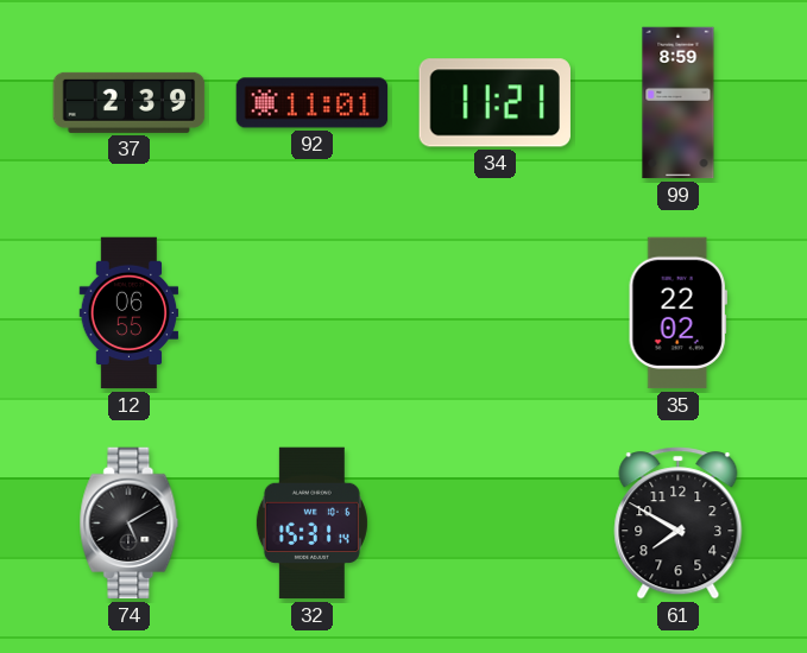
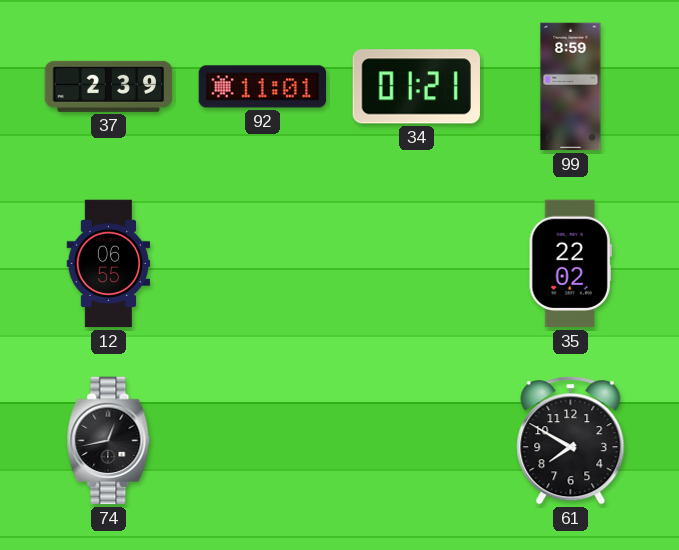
34: 11:21 -> 01:21
74: 5:10 -> 12:43
32: 15:31 -> none
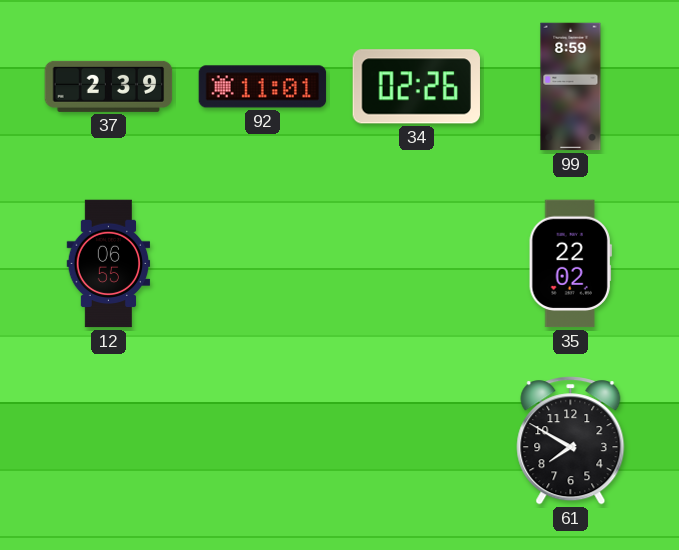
34: 01:21 -> 02:26
74: 12:43 -> none
